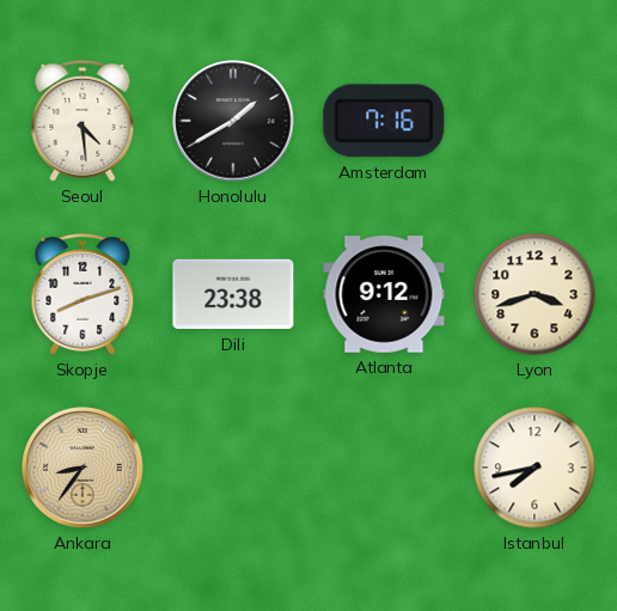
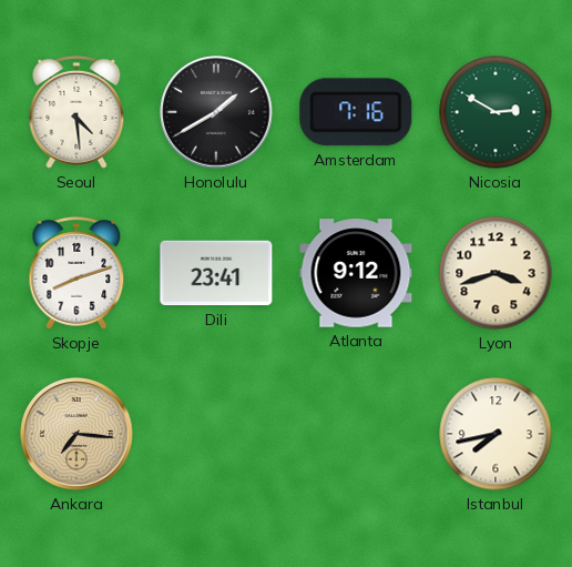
Nicosia: none -> 2:50
Dili: 23:38 -> 23:41
Ankara: 8:36 -> 7:16
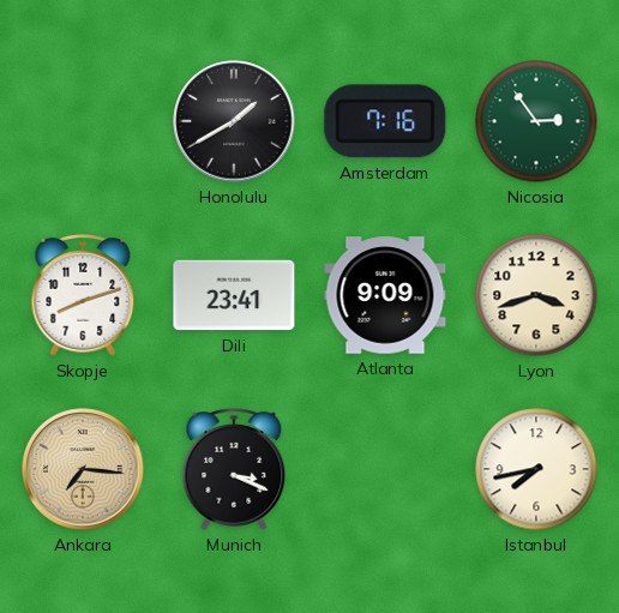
Seoul: 4:29 -> none
Nicosia: 2:50 -> 2:54
Atlanta: 9:12 -> 9:09
Munich: none -> 3:19
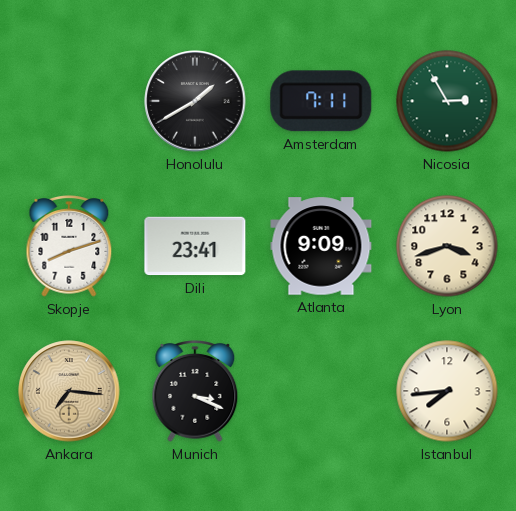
Amsterdam: 7:16 -> 7:11
Nicosia: 2:54 -> 2:55
Istanbul: 7:43 -> 7:44
